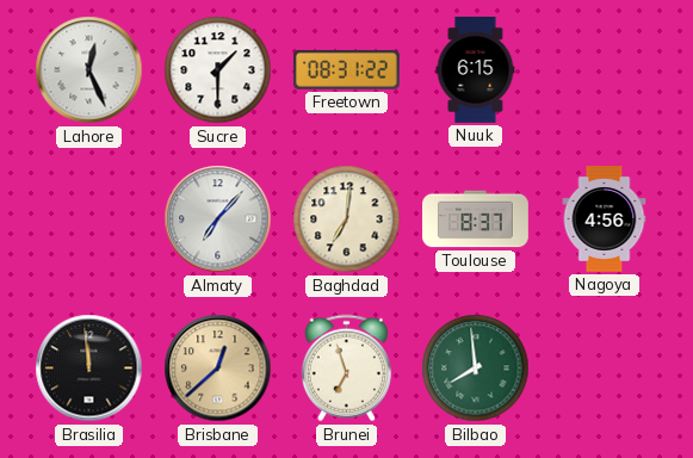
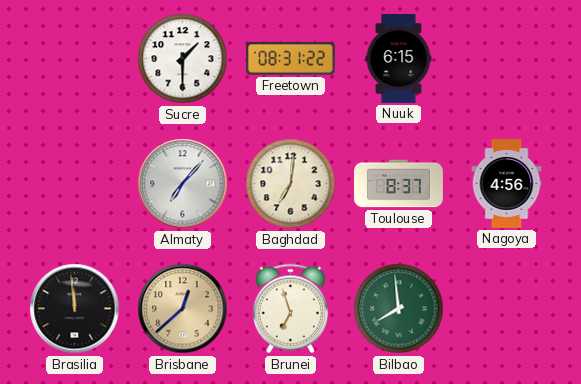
Lahore: 12:26 -> none
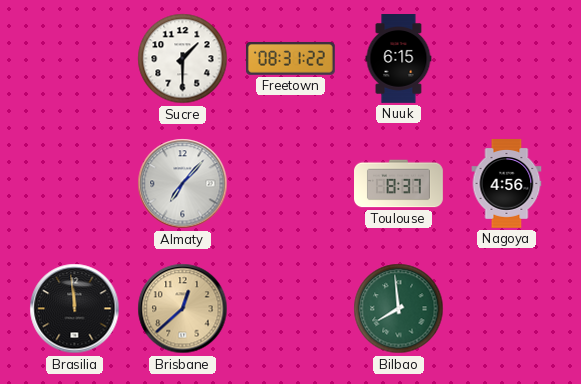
Baghdad: 7:01 -> none
Brunei: 6:57 -> none
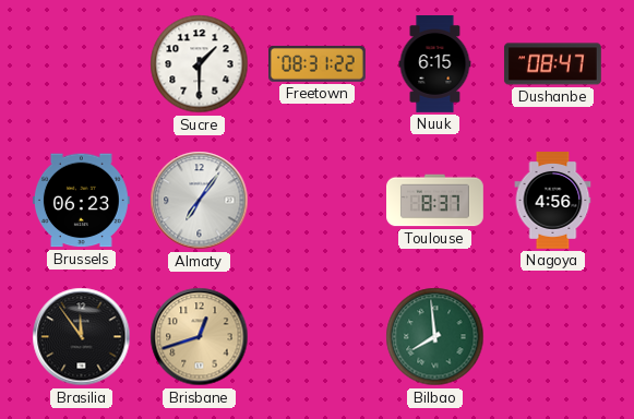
Dushanbe: none -> 08:47
Brussels: none -> 06:23
Almaty: 7:07 -> 7:06
Brasilia: 11:59 -> 11:54
Brisbane: 12:38 -> 12:42
